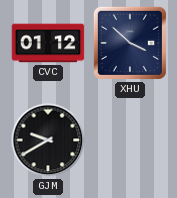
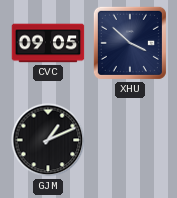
CVC: 01:12 -> 09:05
GJM: 9:40 -> 1:11
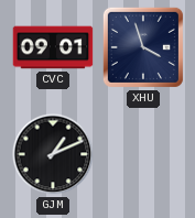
CVC: 09:05 -> 09:01
XHU: 3:52 -> 3:57
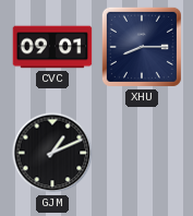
XHU: 3:57 -> 8:15
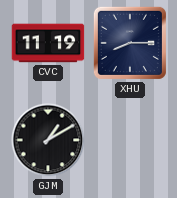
CVC: 09:01 -> 11:19
GJM: 1:11 -> 1:10
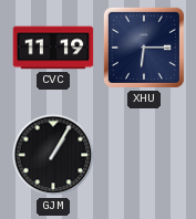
XHU: 8:15 -> 6:15
GJM: 1:10 -> 1:05
